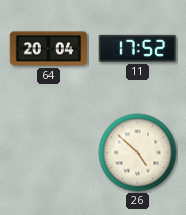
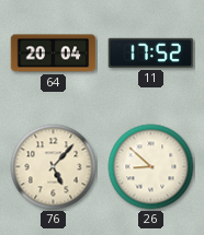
76: none -> 5:07
26: 4:52 -> 8:52
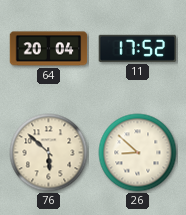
76: 5:07 -> 5:52
